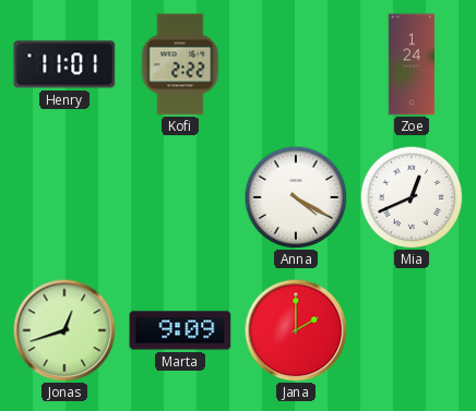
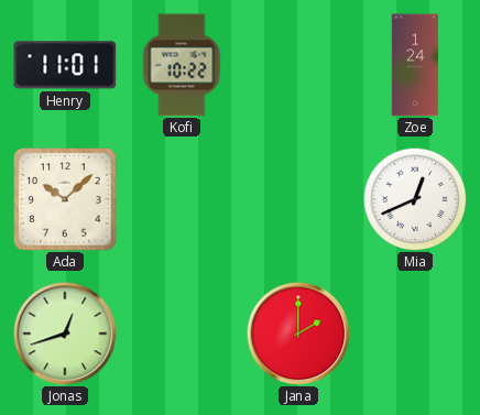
Kofi: 2:22 -> 10:22
Ada: none -> 10:08
Anna: 4:20 -> none
Marta: 9:09 -> none
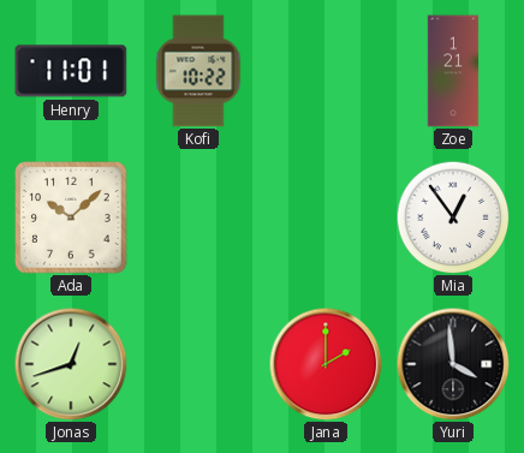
Zoe: 1:24 -> 1:21
Mia: 12:41 -> 12:54
Yuri: none -> 3:59
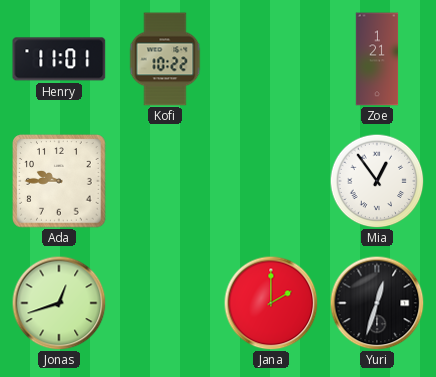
Ada: 10:08 -> 9:45
Yuri: 3:59 -> 12:33
